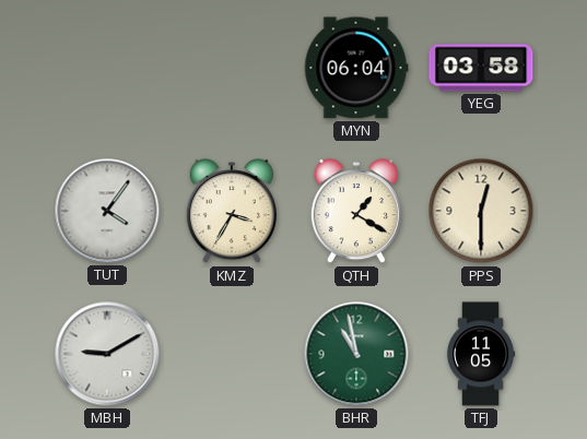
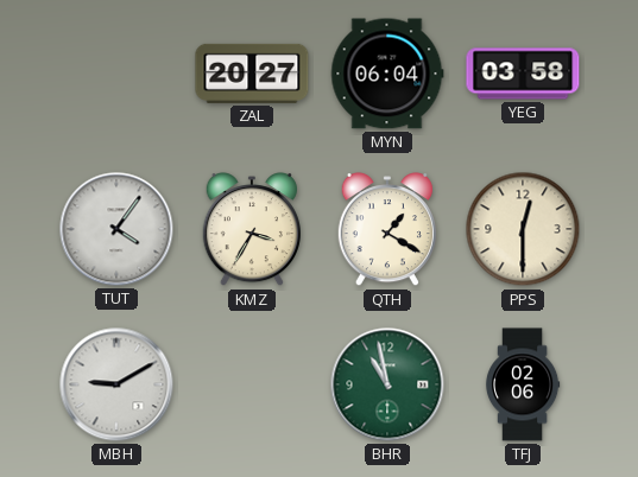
ZAL: none -> 20:27
TFJ: 11:05 -> 02:06
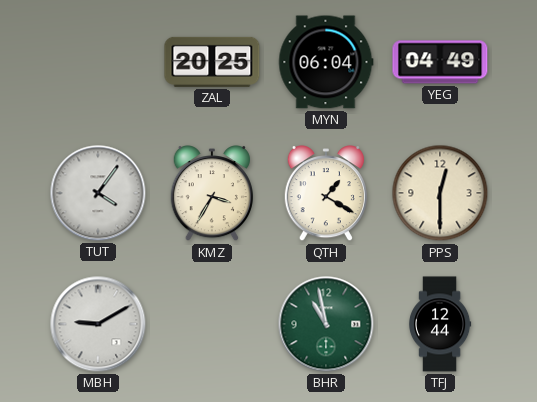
ZAL: 20:27 -> 20:25
YEG: 03:58 -> 04:49
TFJ: 02:06 -> 12:44
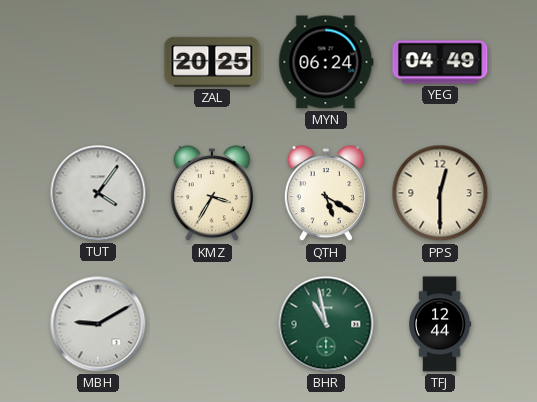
MYN: 06:04 -> 06:24
QTH: 1:20 -> 5:20
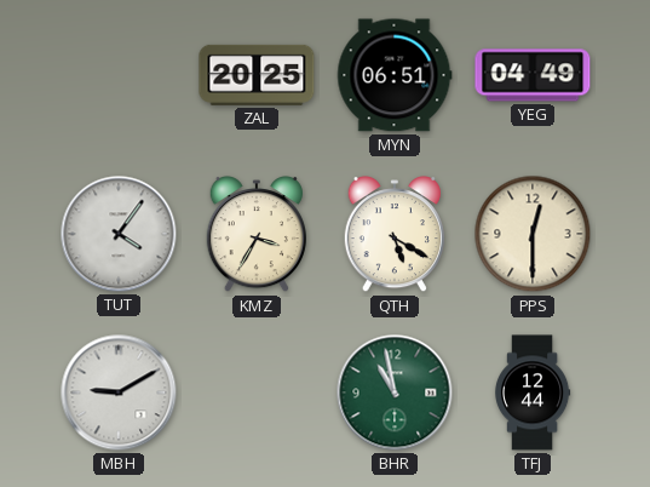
MYN: 06:24 -> 06:51
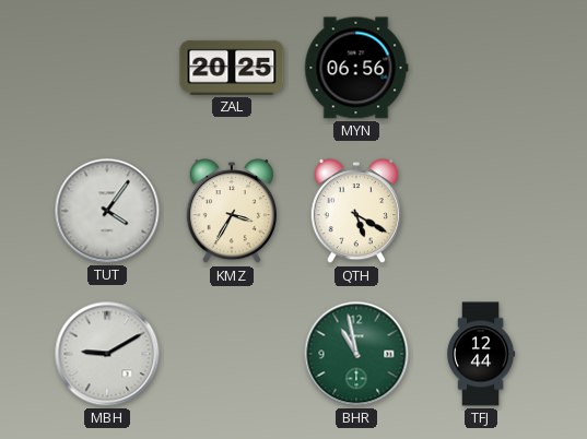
MYN: 06:51 -> 06:56
YEG: 04:49 -> none
PPS: 12:30 -> none
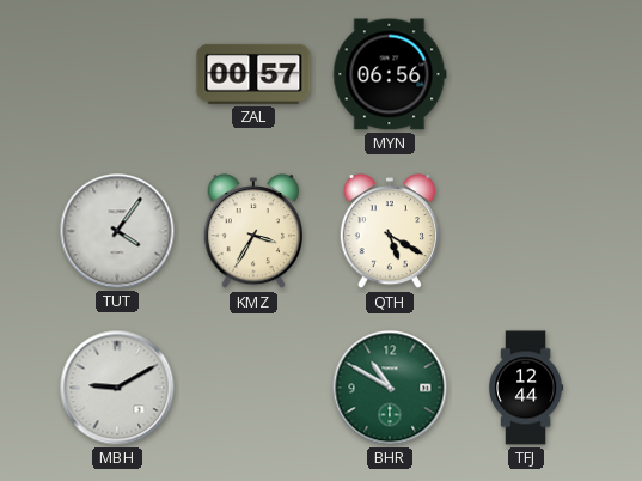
ZAL: 20:25 -> 00:57
BHR: 10:58 -> 10:50
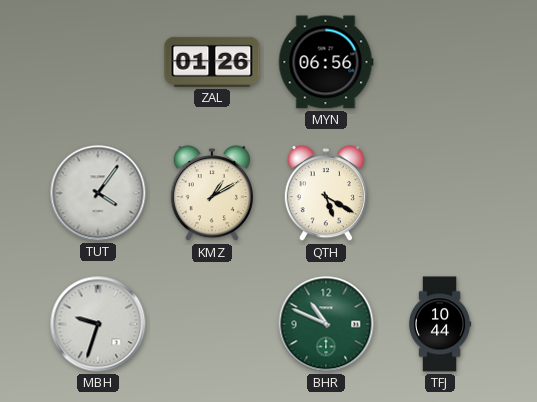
ZAL: 00:57 -> 01:26
KMZ: 3:35 -> 1:10
MBH: 9:10 -> 9:33
BHR: 10:50 -> 10:49
TFJ: 12:44 -> 10:44
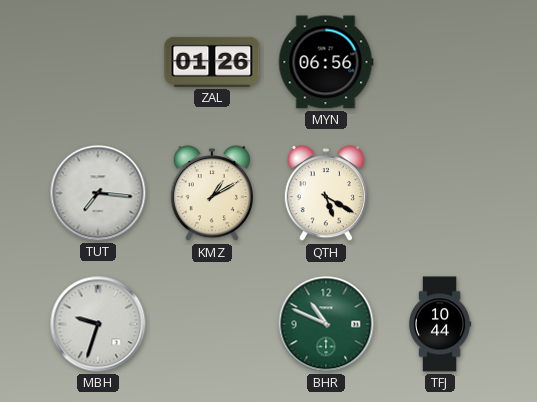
TUT: 4:06 -> 7:16
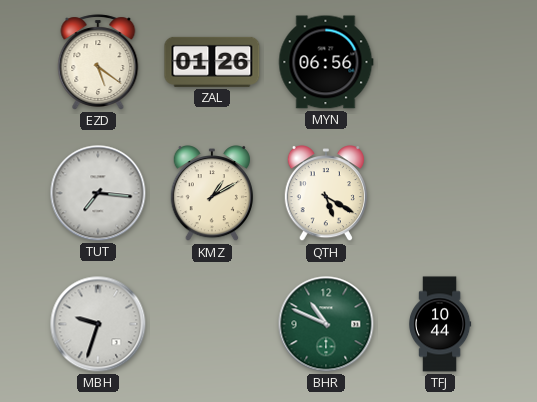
EZD: none -> 5:21
